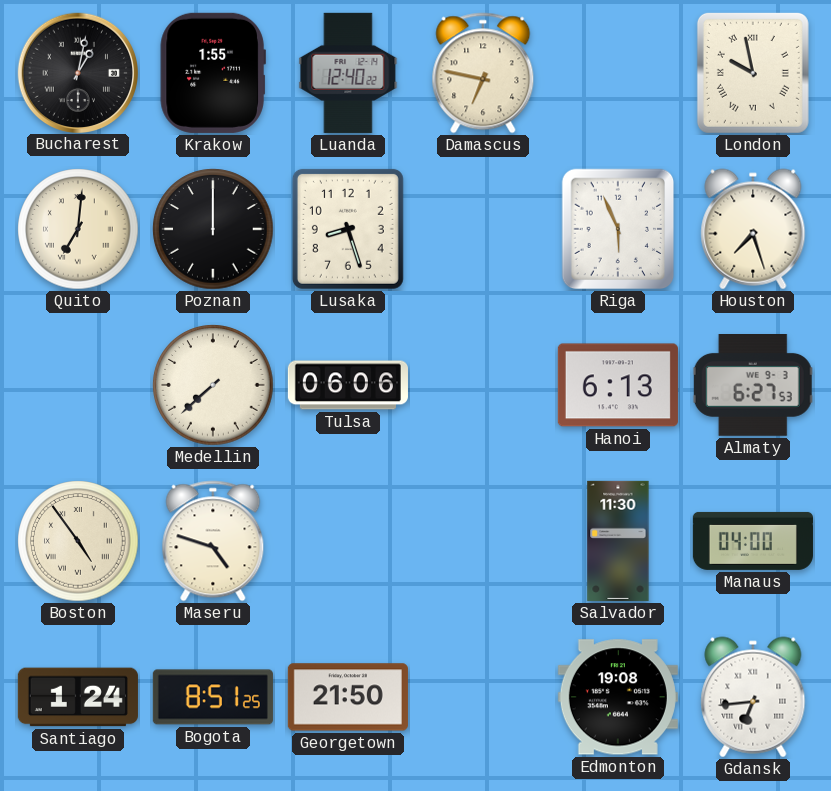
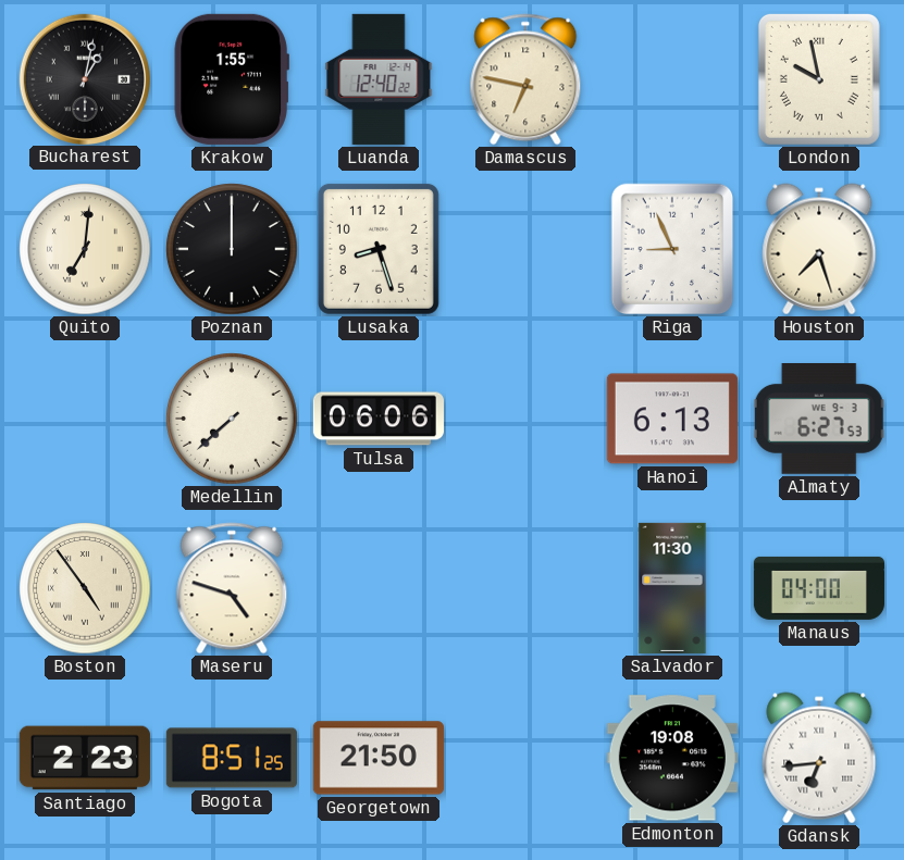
Riga: 5:56 -> 8:56
Santiago: 1:24 -> 2:23
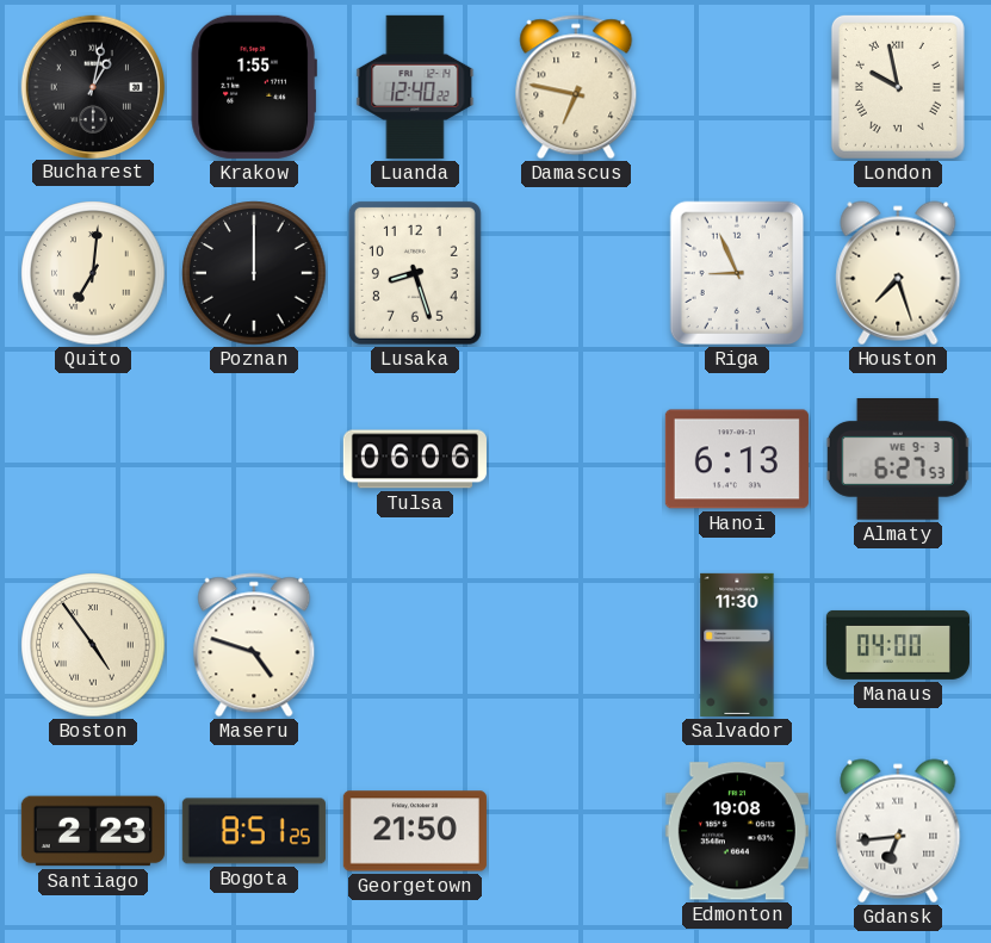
Medellin: 7:38 -> none
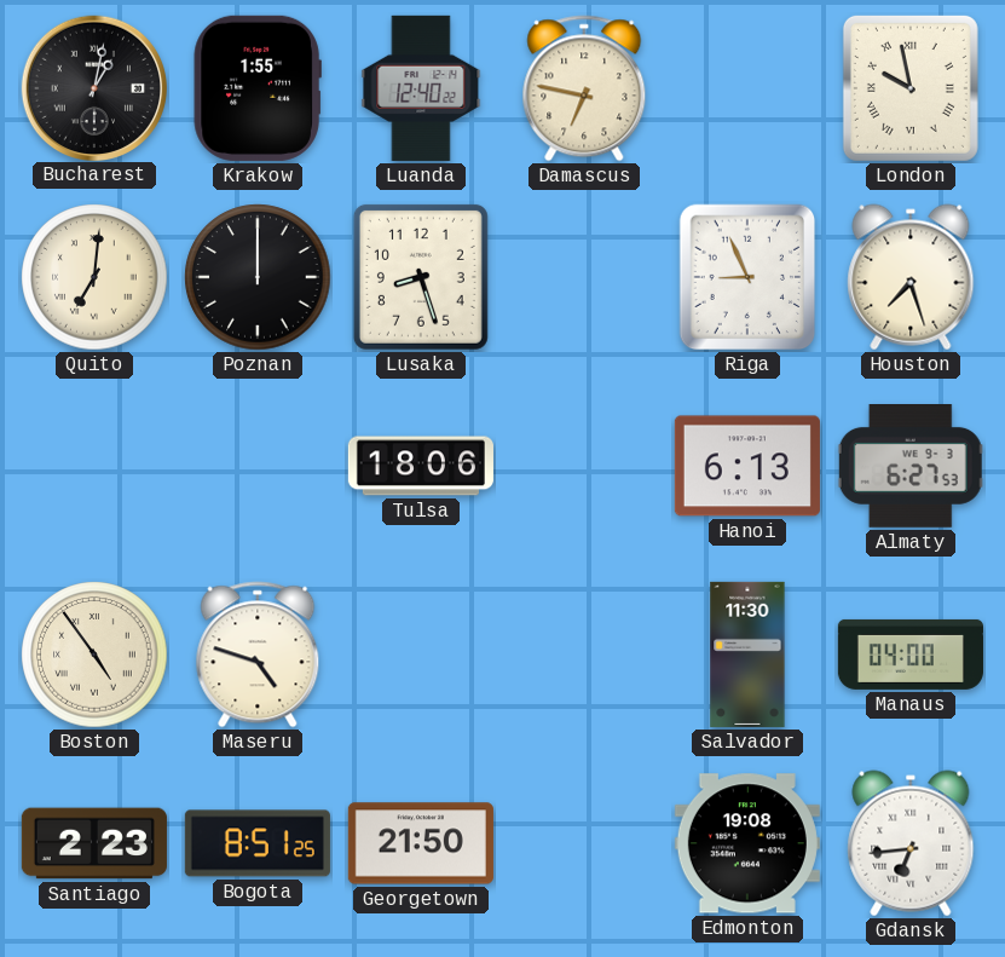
Tulsa: 06:06 -> 18:06
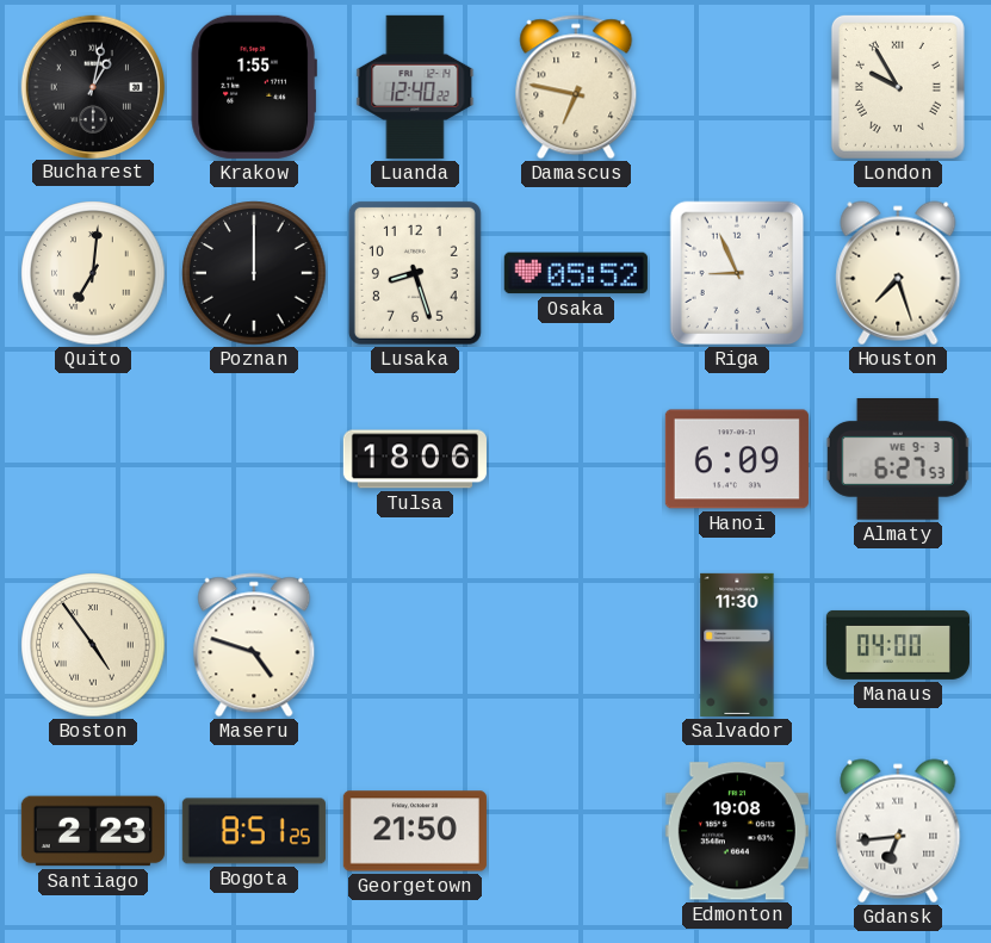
London: 9:58 -> 9:55
Osaka: none -> 05:52
Hanoi: 6:13 -> 6:09
